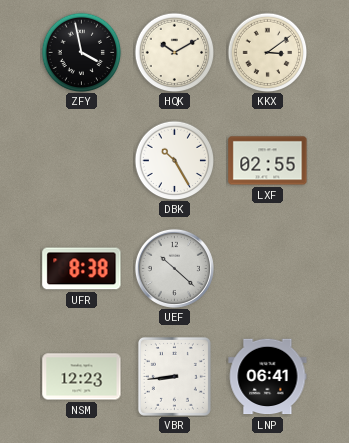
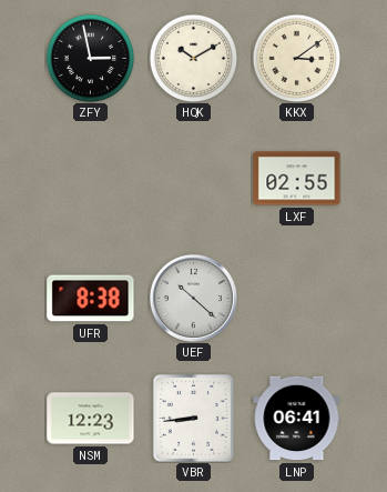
ZFY: 3:58 -> 2:58
DBK: 10:25 -> none
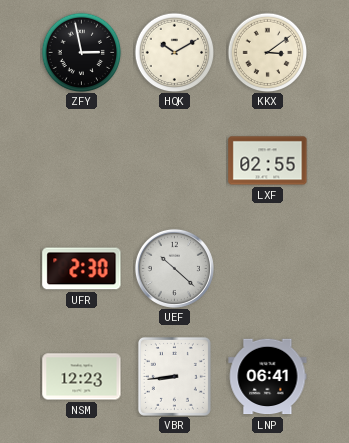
UFR: 8:38 -> 2:30
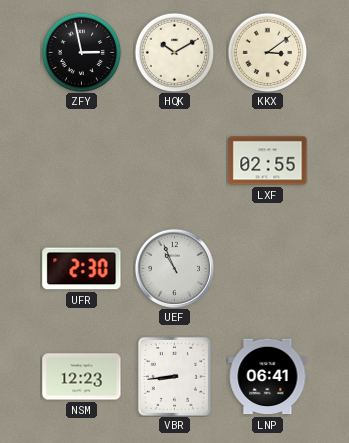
UEF: 10:22 -> 10:56
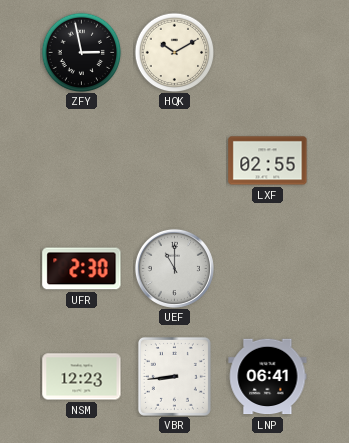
KKX: 3:09 -> none
UEF: 10:56 -> 11:00
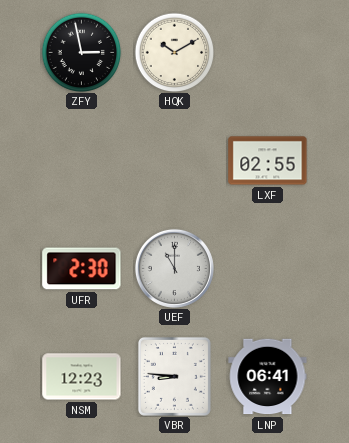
VBR: 8:44 -> 8:46
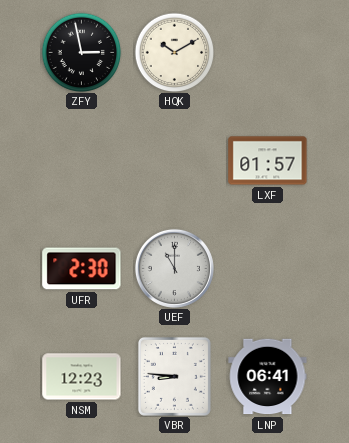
LXF: 02:55 -> 01:57
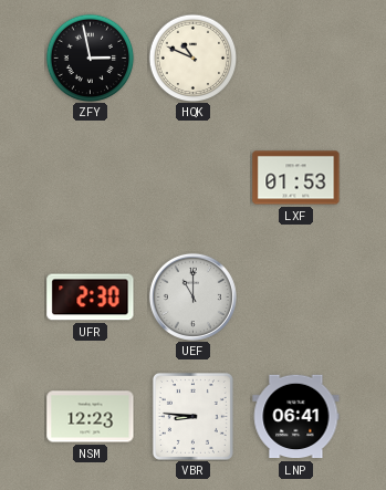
HQK: 10:10 -> 10:49
LXF: 01:57 -> 01:53
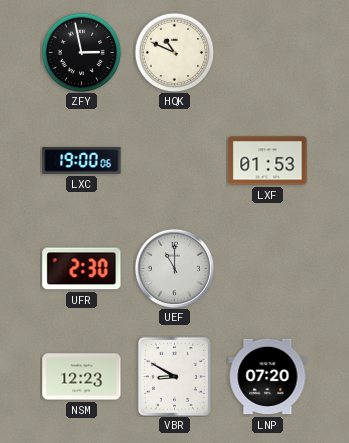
LXC: none -> 19:00
VBR: 8:46 -> 8:50
LNP: 06:41 -> 07:20
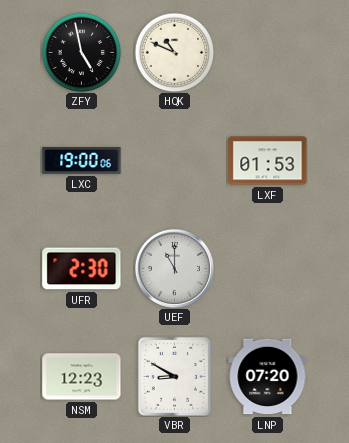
ZFY: 2:58 -> 4:58
